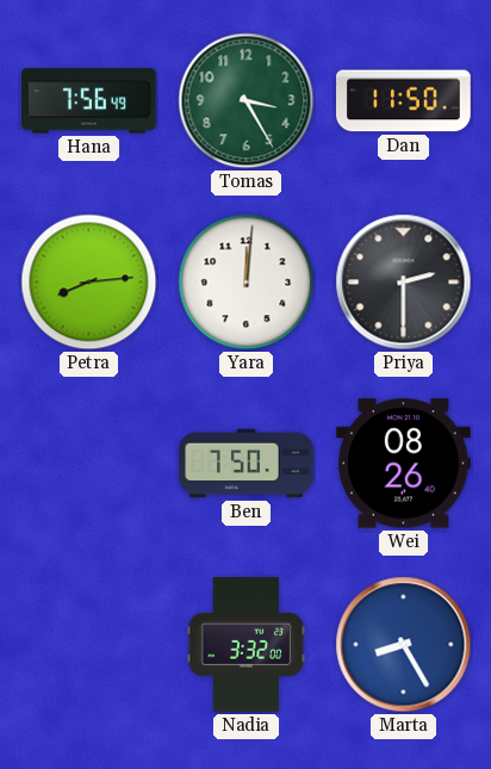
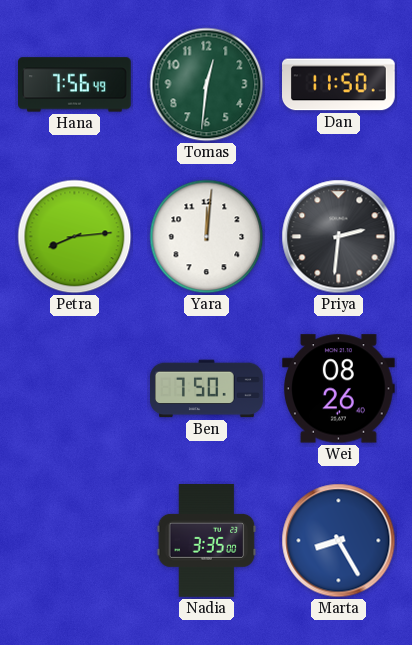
Tomas: 3:25 -> 12:31
Priya: 2:30 -> 2:31
Nadia: 3:32 -> 3:35
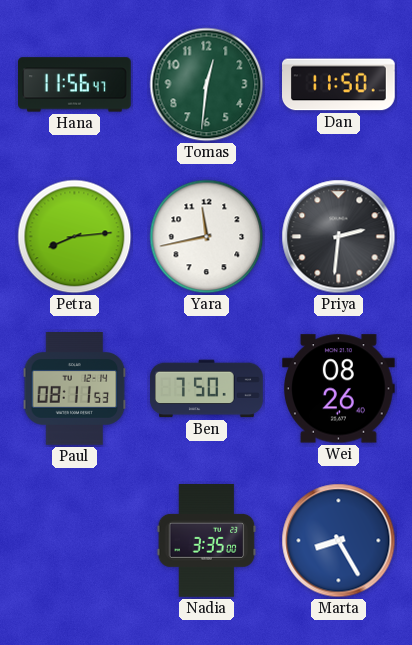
Hana: 7:56 -> 11:56
Yara: 12:01 -> 11:43
Paul: none -> 08:11
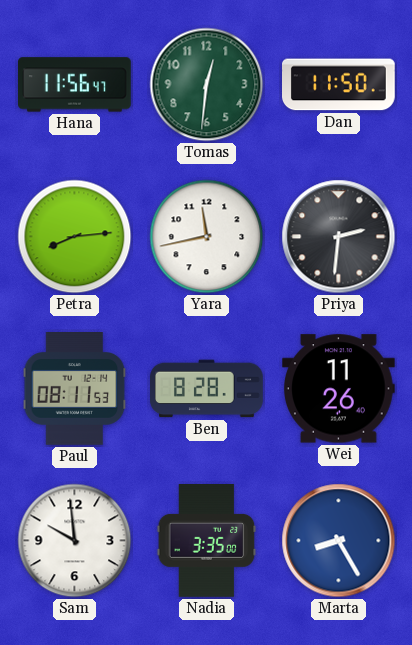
Ben: 7:50 -> 8:28
Wei: 08:26 -> 11:26
Sam: none -> 9:59
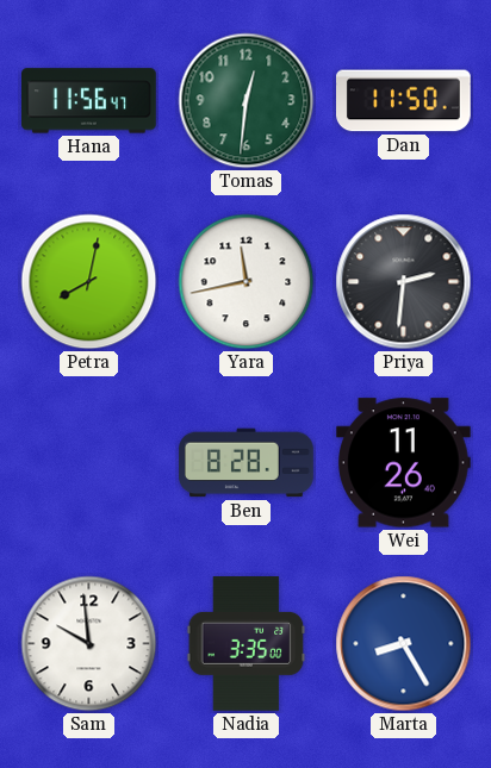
Petra: 8:14 -> 8:02
Paul: 08:11 -> none
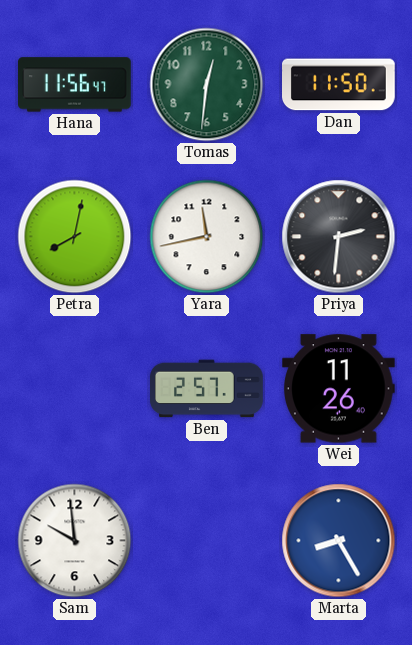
Ben: 8:28 -> 2:57
Nadia: 3:35 -> none
